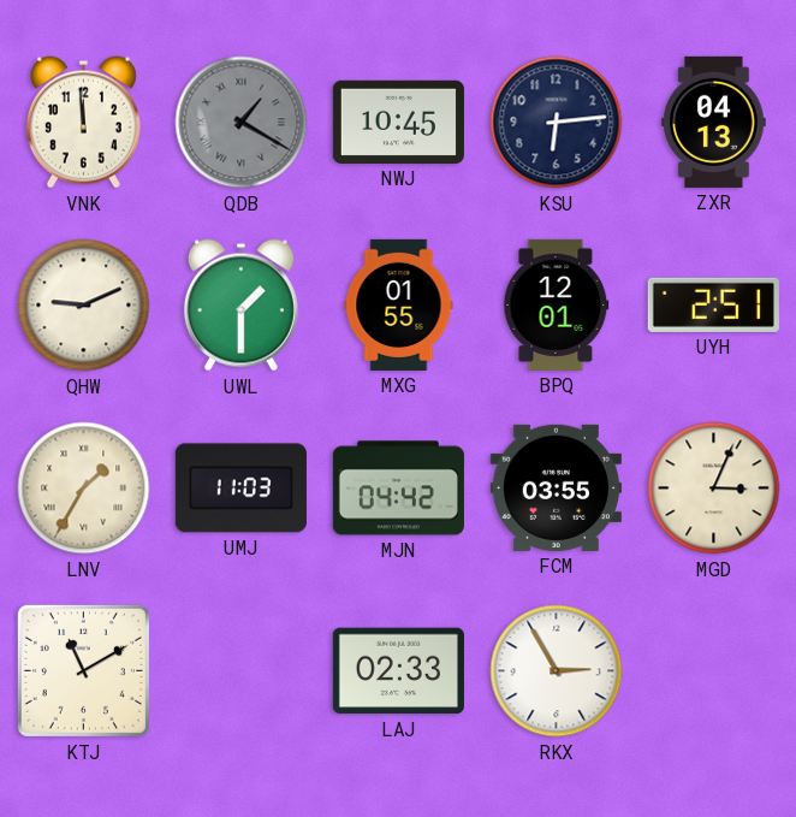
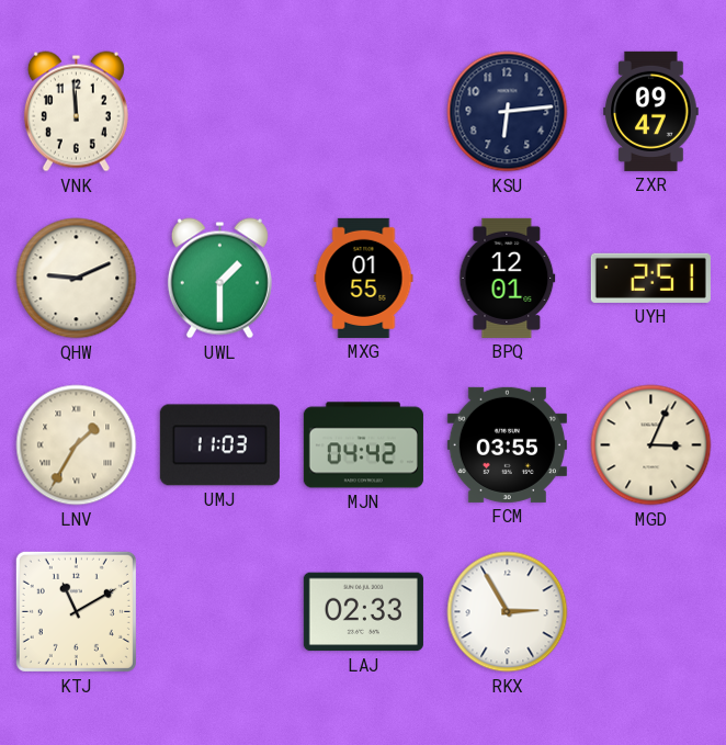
QDB: 1:20 -> none
NWJ: 10:45 -> none
ZXR: 04:13 -> 09:47
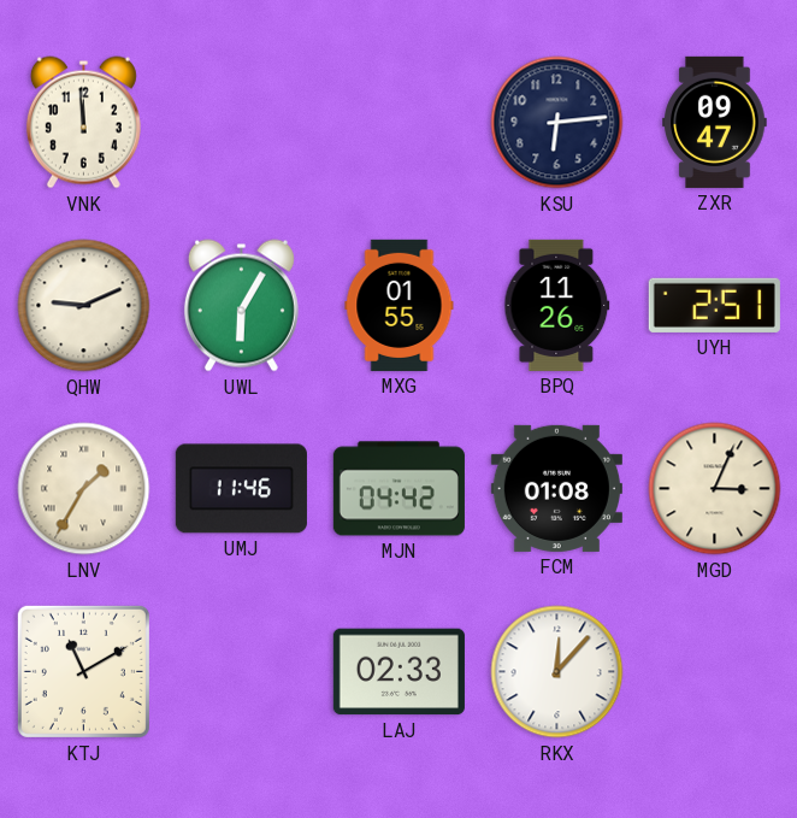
UWL: 1:30 -> 6:05
BPQ: 12:01 -> 11:26
UMJ: 11:03 -> 11:46
FCM: 03:55 -> 01:08
RKX: 2:55 -> 12:07
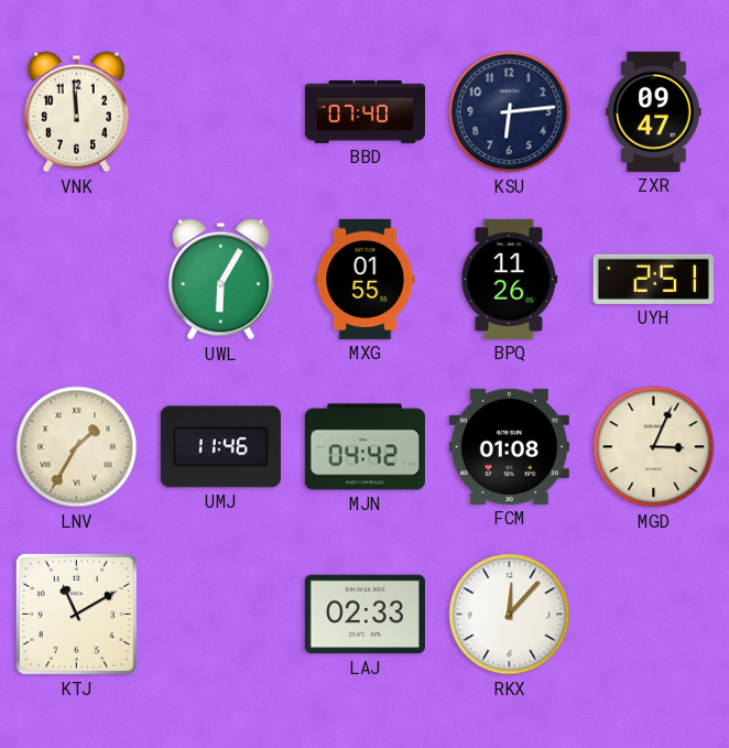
BBD: none -> 07:40
QHW: 9:11 -> none
